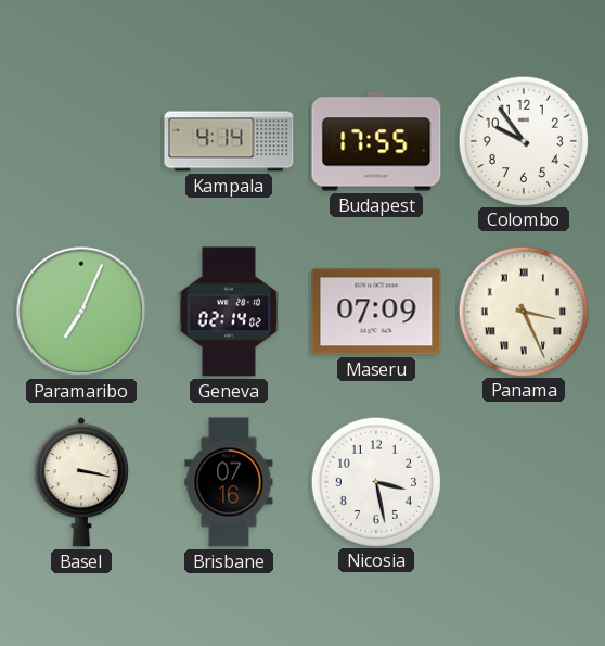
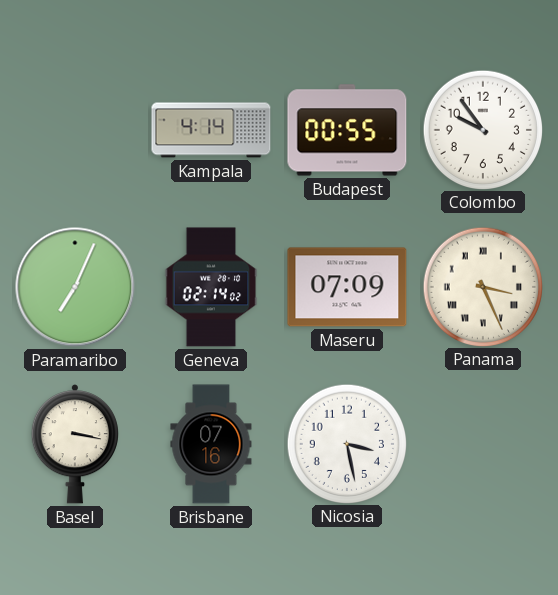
Budapest: 17:55 -> 00:55
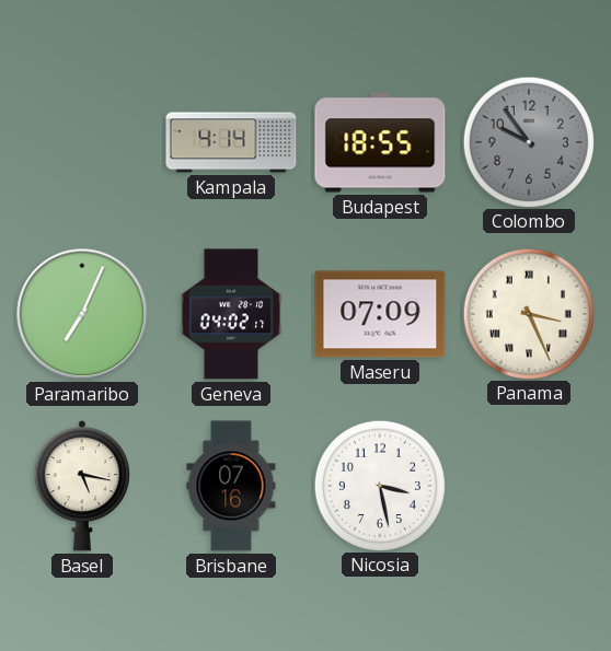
Budapest: 00:55 -> 18:55
Colombo dial: white -> grey
Geneva: 02:14 -> 04:02
Basel: 3:17 -> 5:17
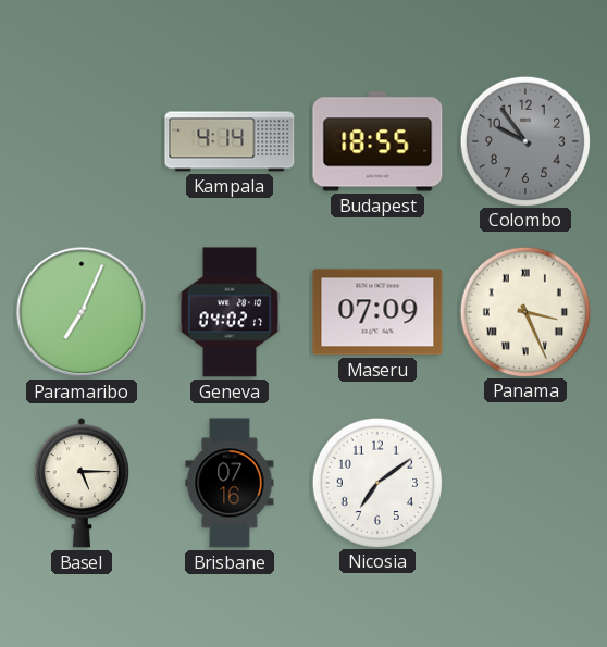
Basel: 5:17 -> 5:15
Nicosia: 3:28 -> 7:09
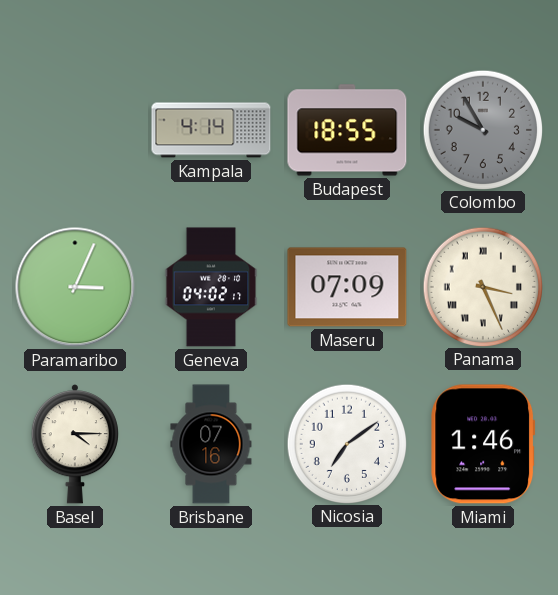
Colombo: 9:54 -> 9:55
Paramaribo: 7:04 -> 3:04
Basel: 5:15 -> 4:15
Miami: none -> 1:46
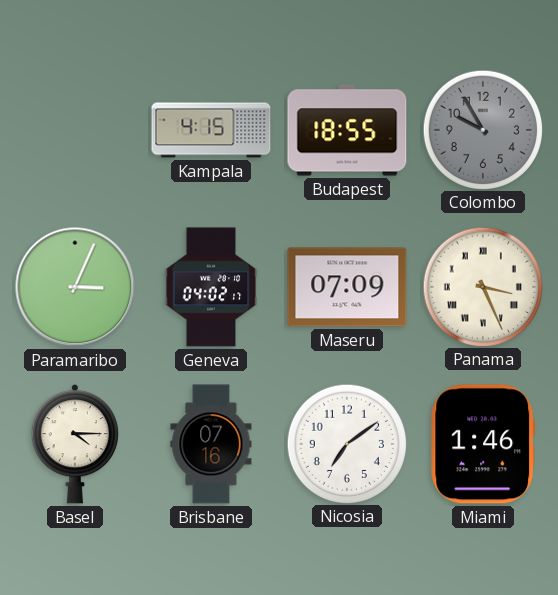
Kampala: 4:14 -> 4:15
